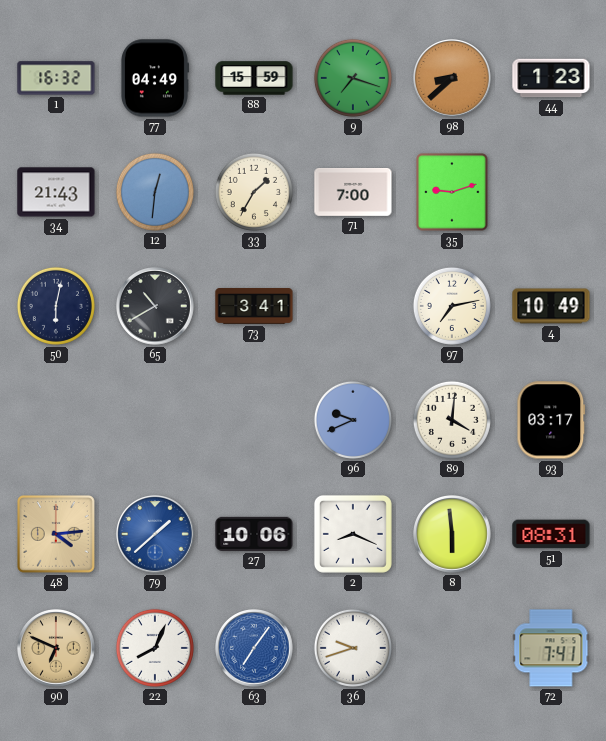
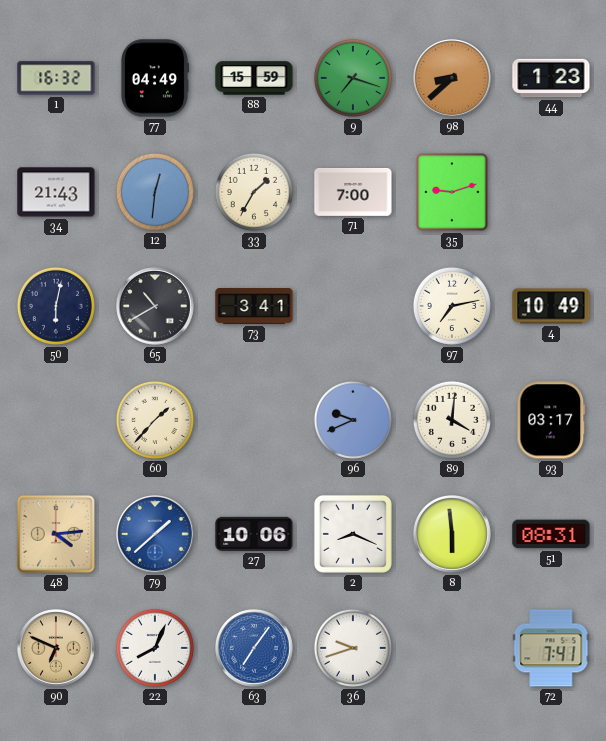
60: none -> 1:37
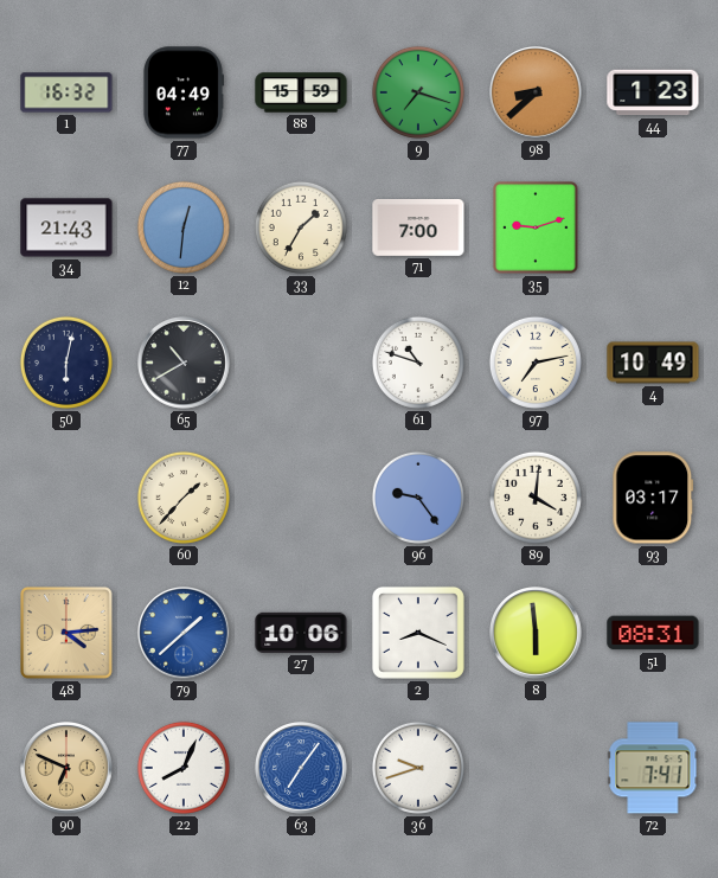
73: 3:41 -> none
61: none -> 10:48
96: 9:41 -> 9:24
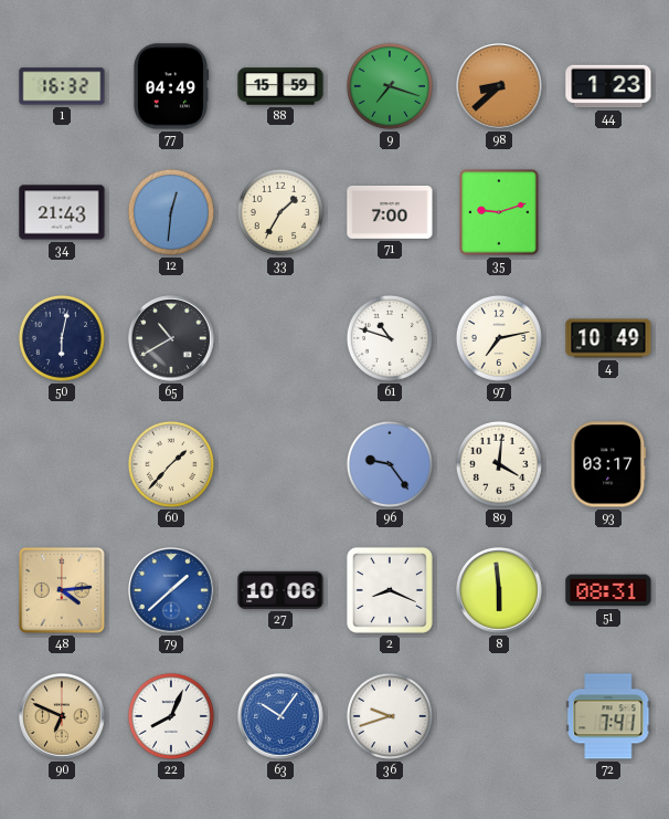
63: 7:06 -> 10:06
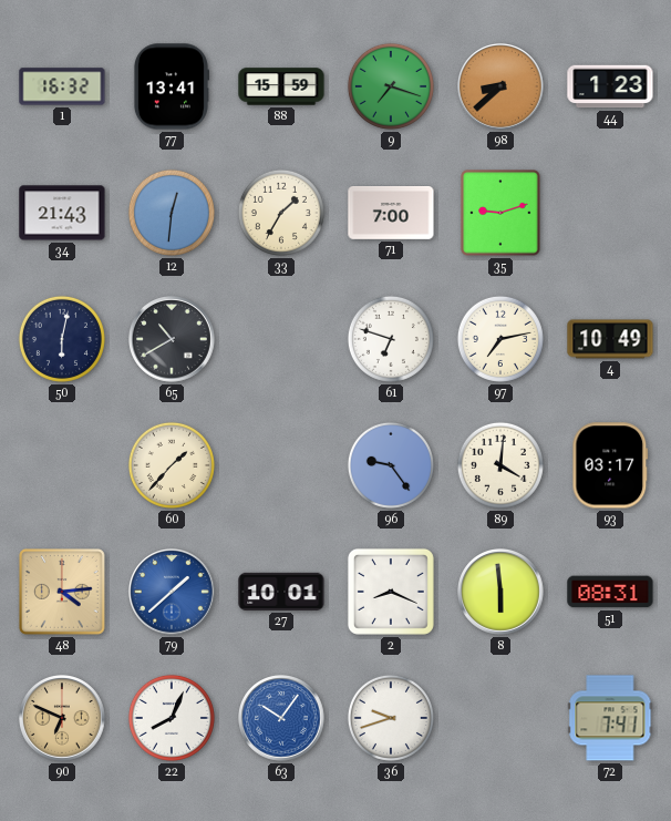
77: 04:49 -> 13:41
61: 10:48 -> 6:48
27: 10:06 -> 10:01
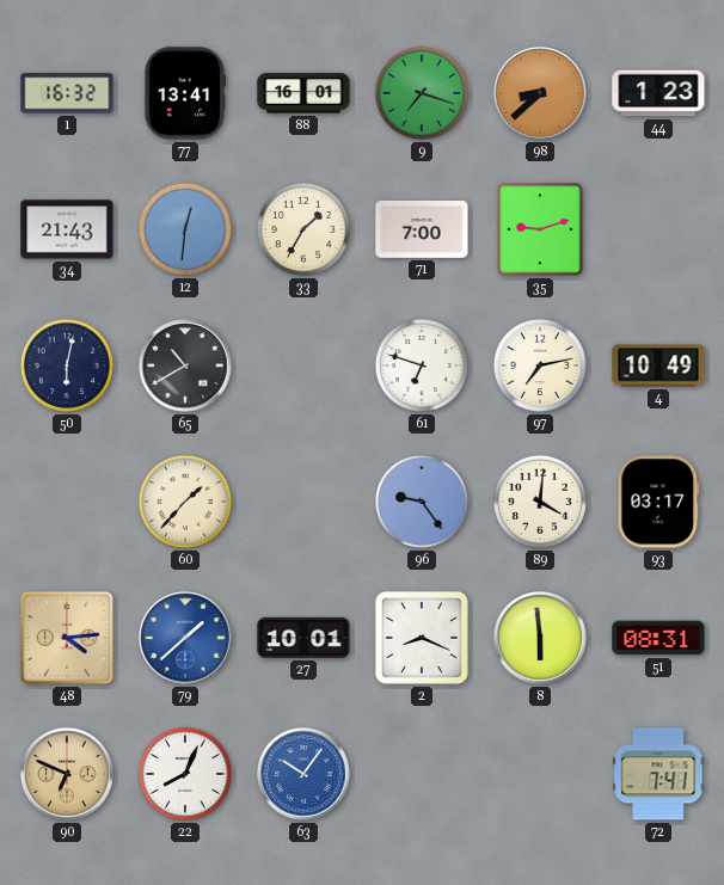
88: 15:59 -> 16:01
36: 9:42 -> none
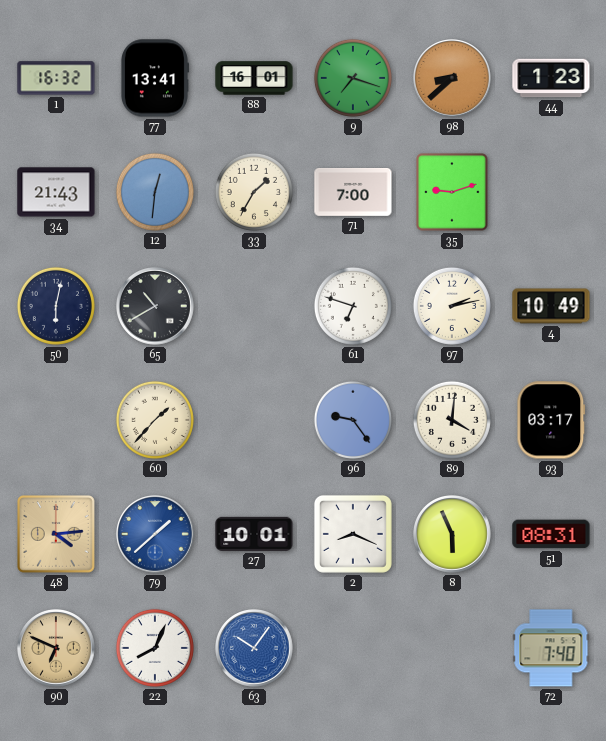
97: 7:13 -> 2:13
8: 5:59 -> 5:56
72: 7:41 -> 7:40
